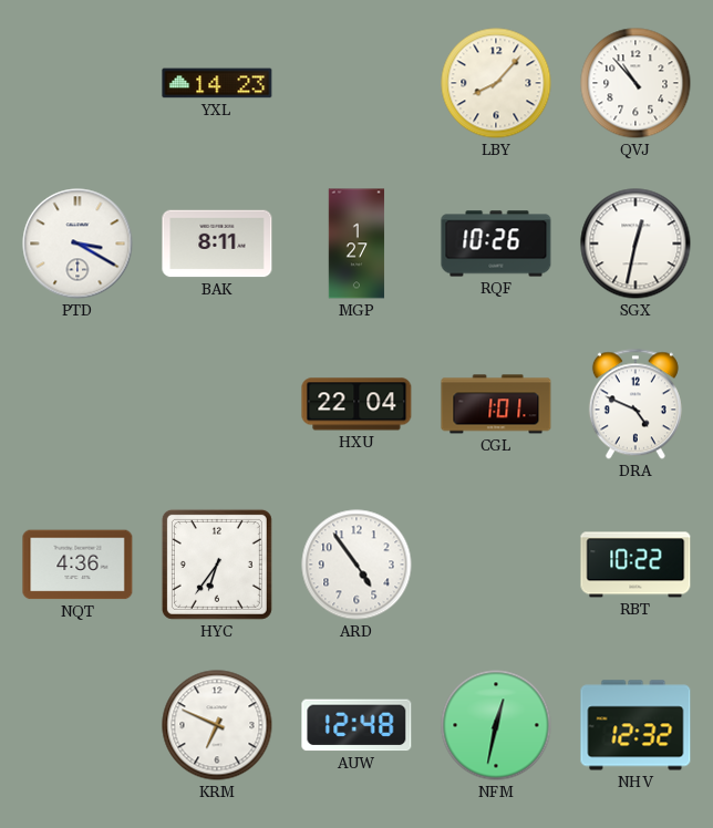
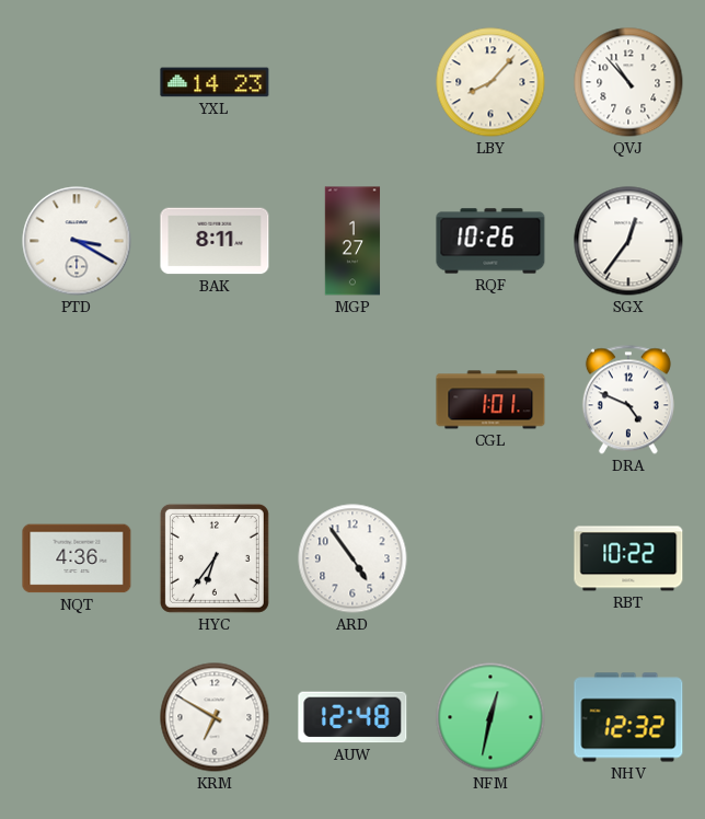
SGX: 12:32 -> 12:36
HXU: 22:04 -> none
KRM: 6:49 -> 6:50
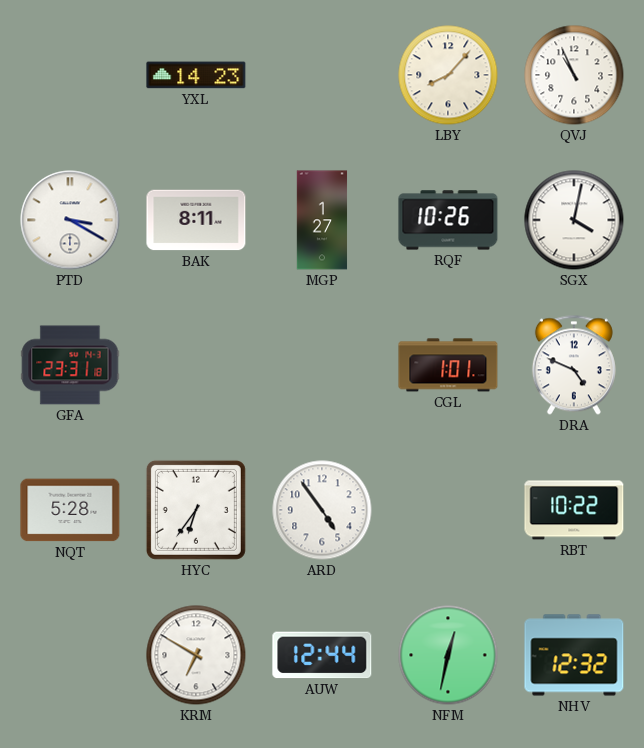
QVJ: 10:53 -> 10:56
SGX: 12:36 -> 4:02
GFA: none -> 23:31
NQT: 4:36 -> 5:28
AUW: 12:48 -> 12:44
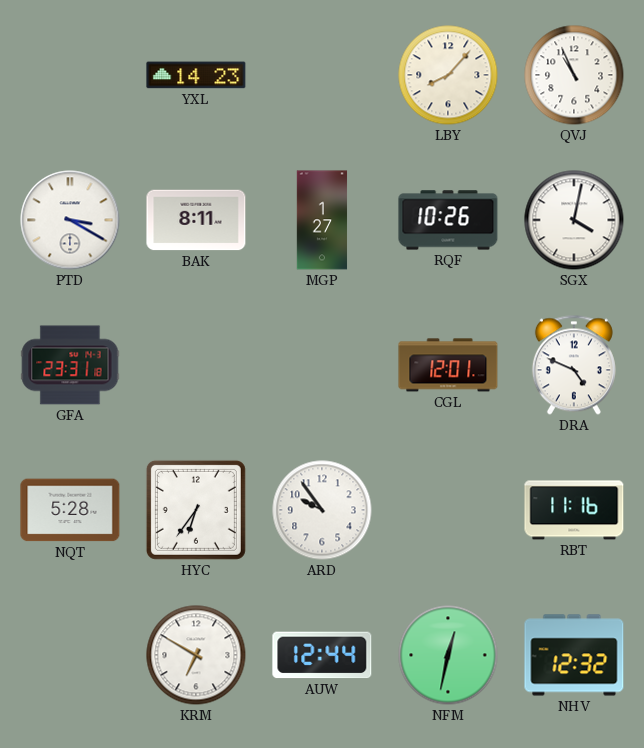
CGL: 1:01 -> 12:01
ARD: 4:54 -> 9:54
RBT: 10:22 -> 11:16
